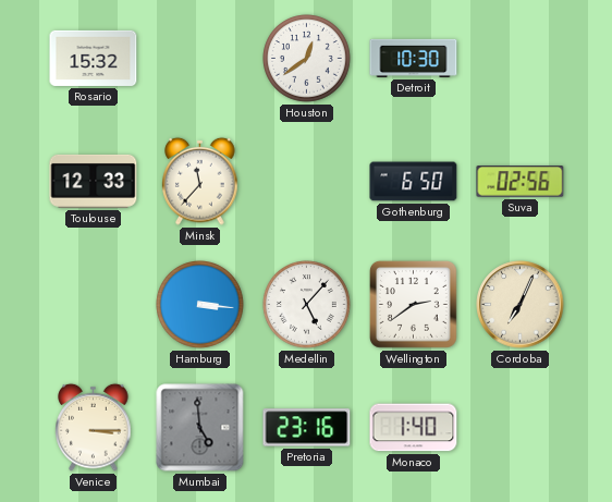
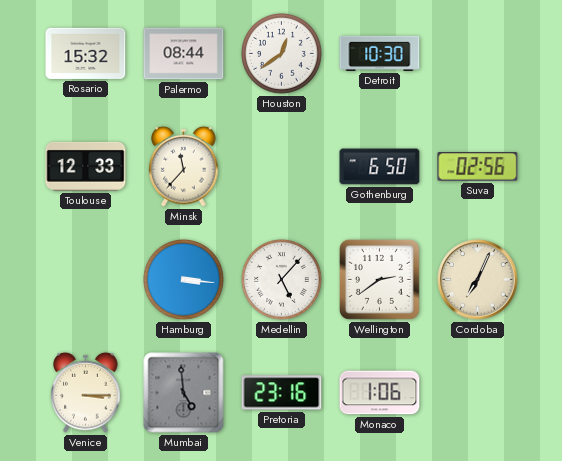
Palermo: none -> 08:44
Monaco: 1:40 -> 1:06
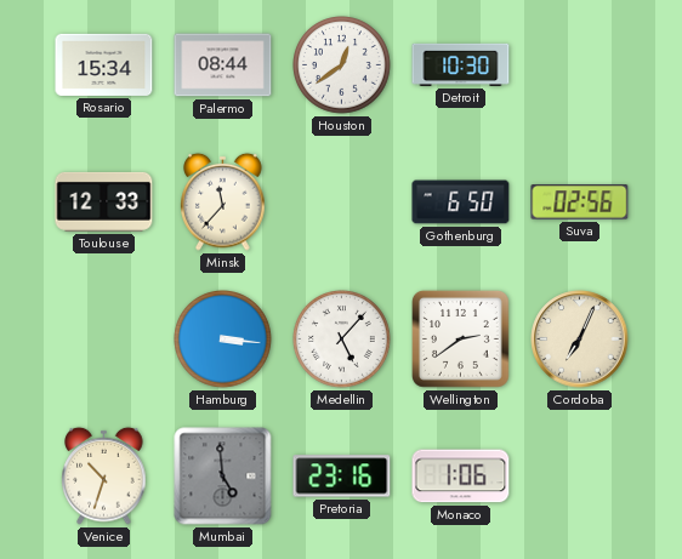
Rosario: 15:32 -> 15:34
Venice: 3:15 -> 10:33
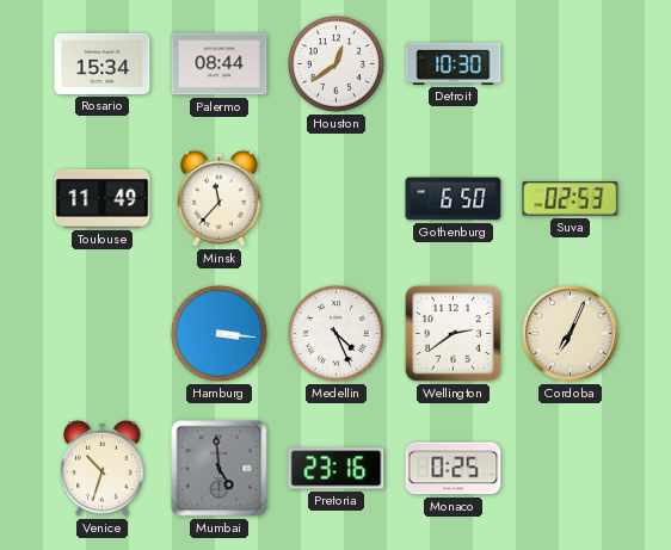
Toulouse: 12:33 -> 11:49
Suva: 02:56 -> 02:53
Medellin: 5:07 -> 4:26
Monaco: 1:06 -> 0:25
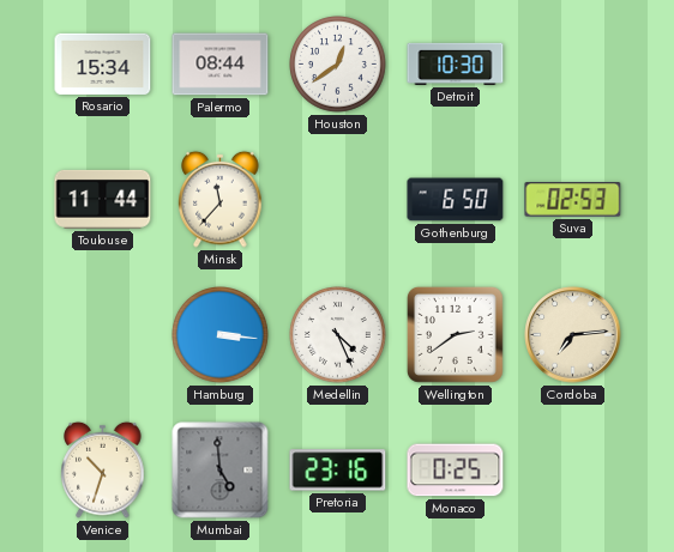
Toulouse: 11:49 -> 11:44
Cordoba: 7:04 -> 7:14
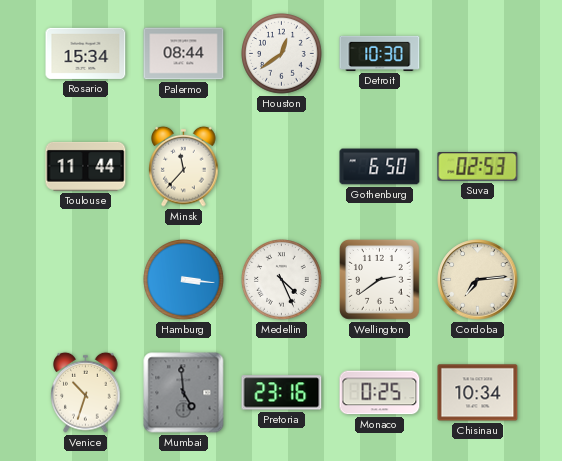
Chisinau: none -> 10:34
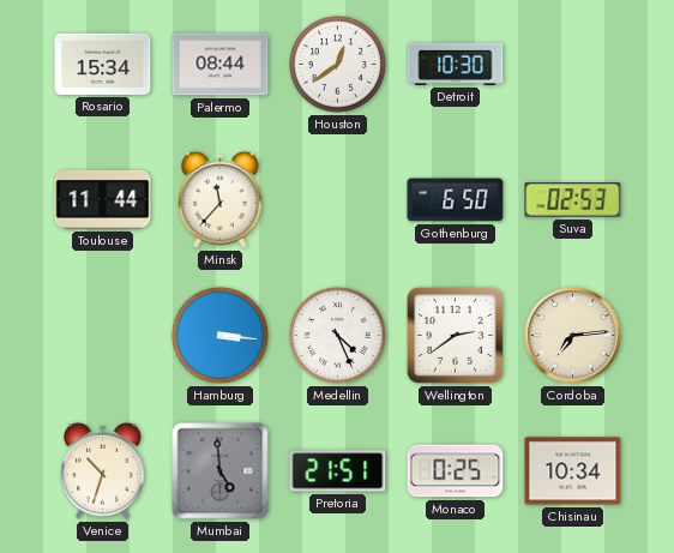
Pretoria: 23:16 -> 21:51
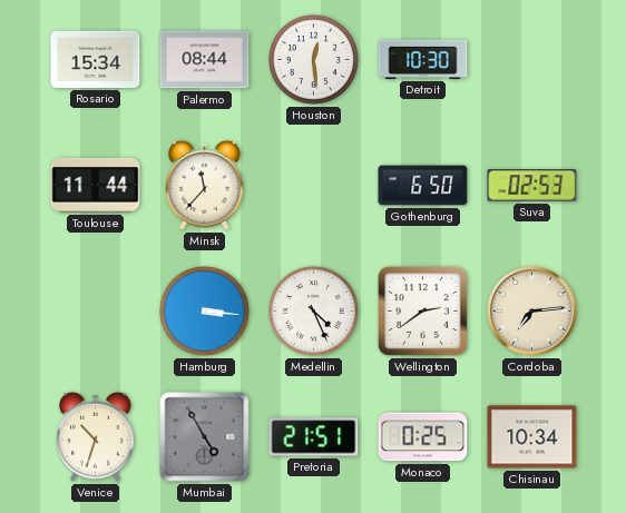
Houston: 12:39 -> 12:29
Mumbai: 4:59 -> 4:55
